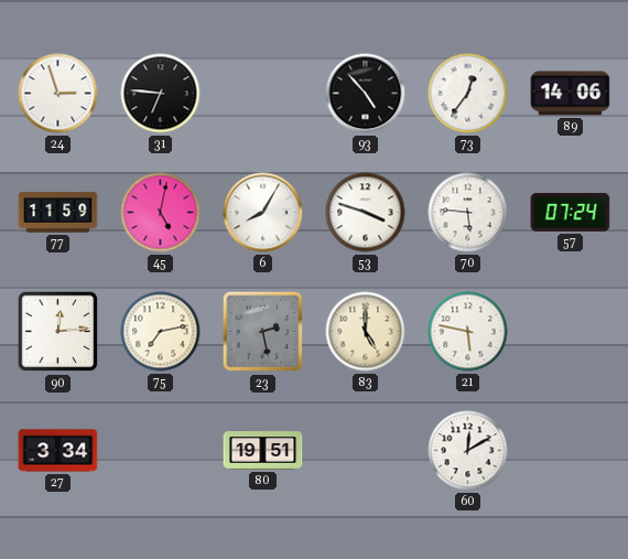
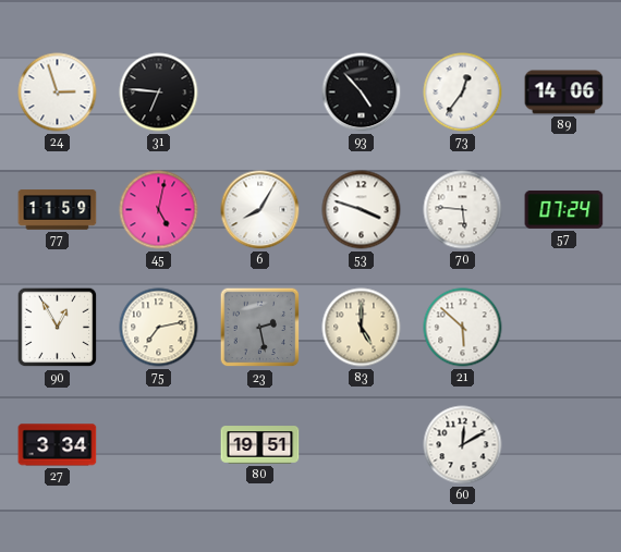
90: 12:14 -> 12:55
21: 5:47 -> 5:52
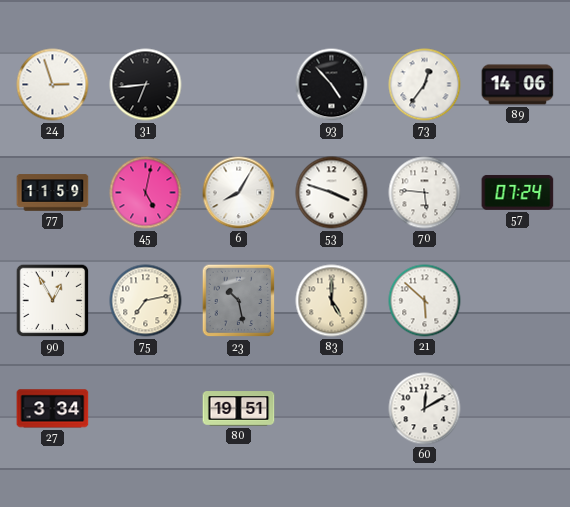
31: 6:46 -> 6:44
23: 2:28 -> 10:28
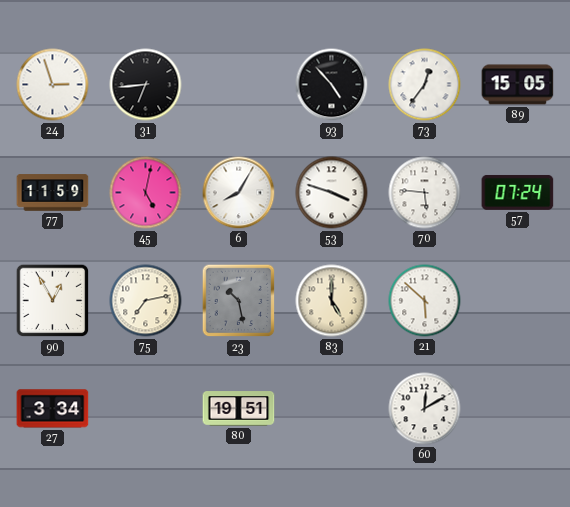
89: 14:06 -> 15:05
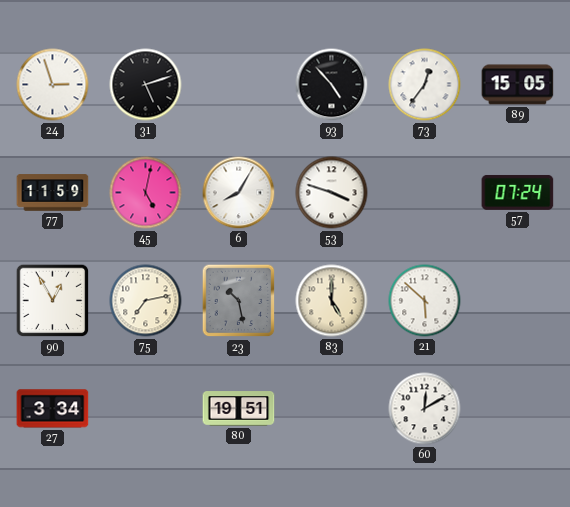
31: 6:44 -> 5:12
70: 5:46 -> none
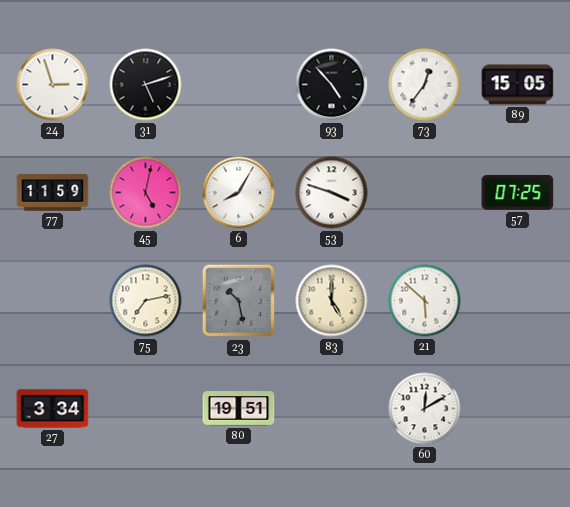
57: 07:24 -> 07:25
90: 12:55 -> none
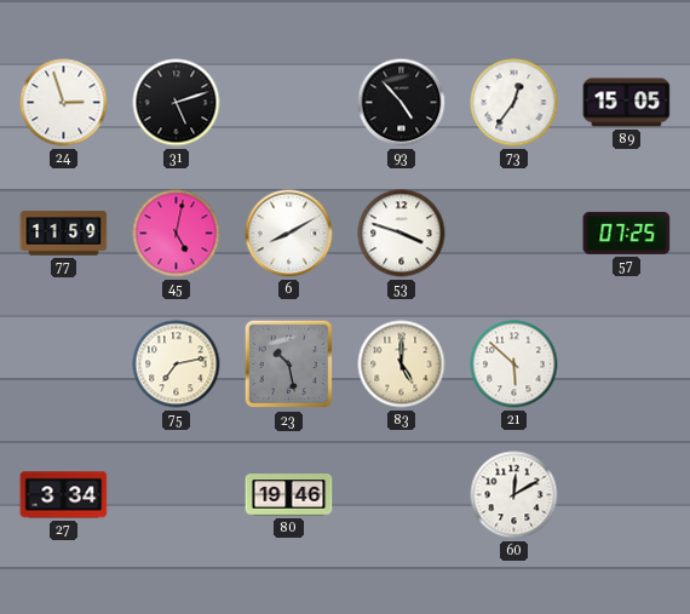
6: 8:05 -> 8:10
80: 19:51 -> 19:46
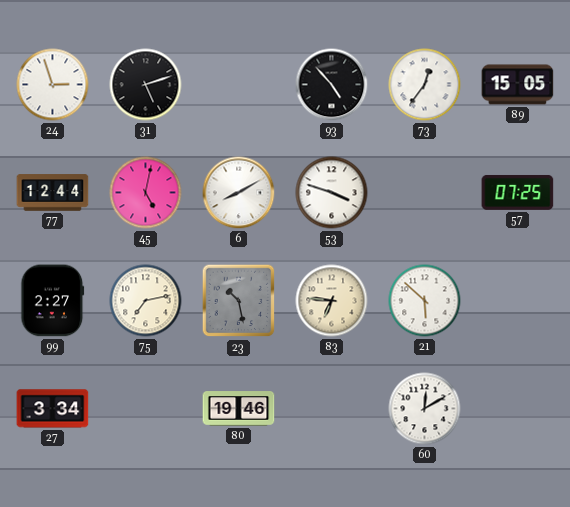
77: 11:59 -> 12:44
99: none -> 2:27
83: 5:00 -> 6:46
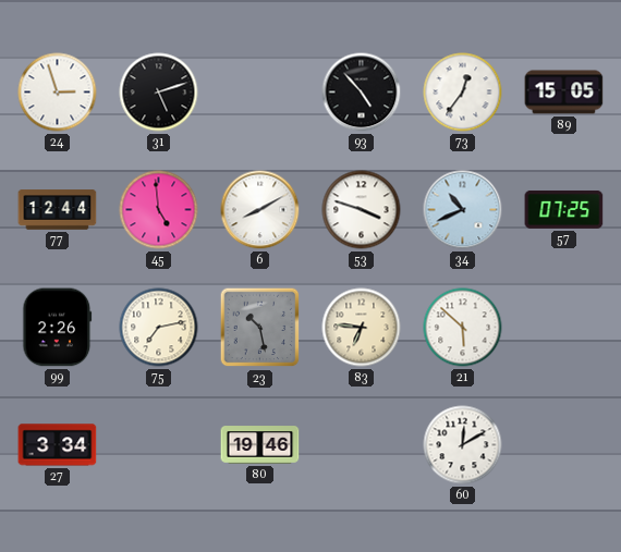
45: 5:02 -> 4:59
34: none -> 10:41
99: 2:27 -> 2:26
